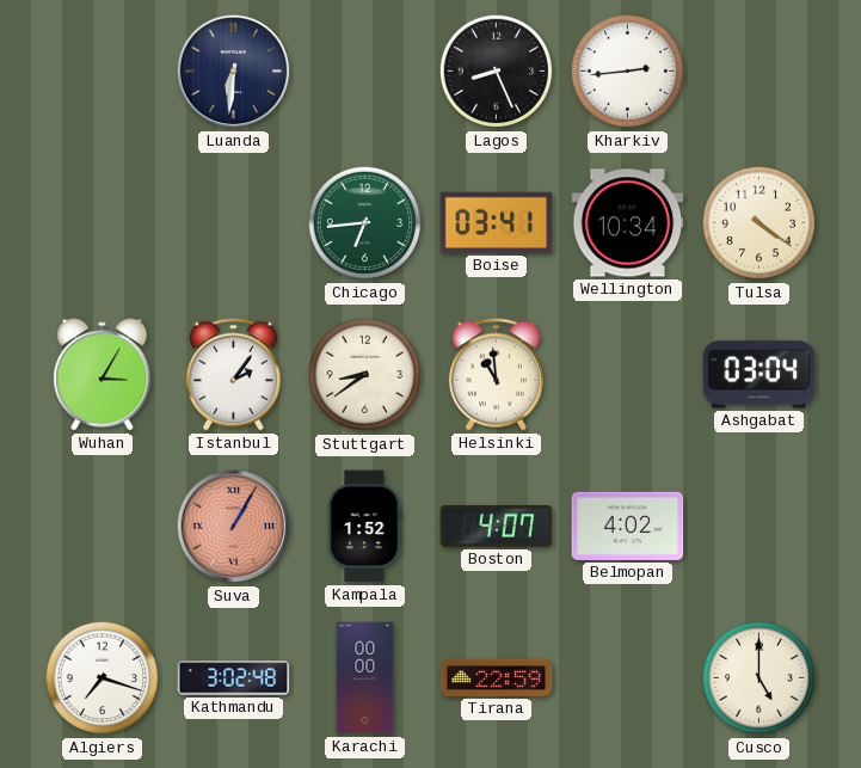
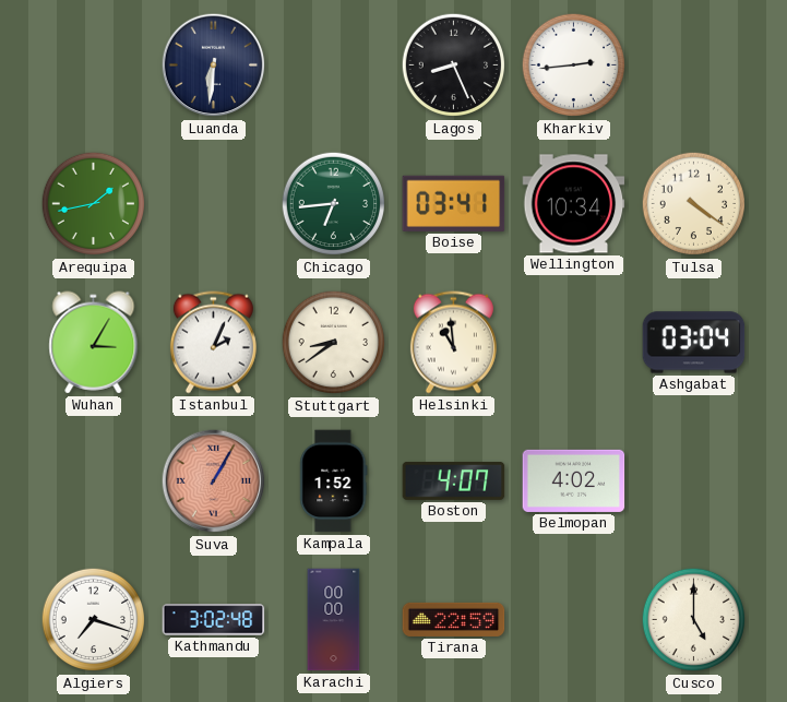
Arequipa: none -> 1:43
Istanbul: 2:06 -> 2:04
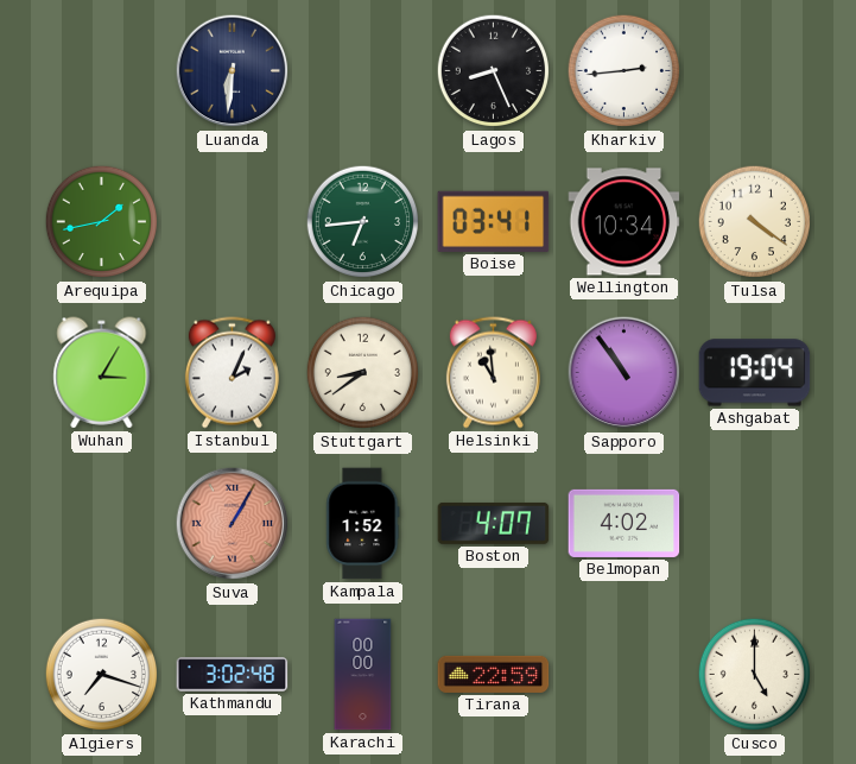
Sapporo: none -> 10:54
Ashgabat: 03:04 -> 19:04
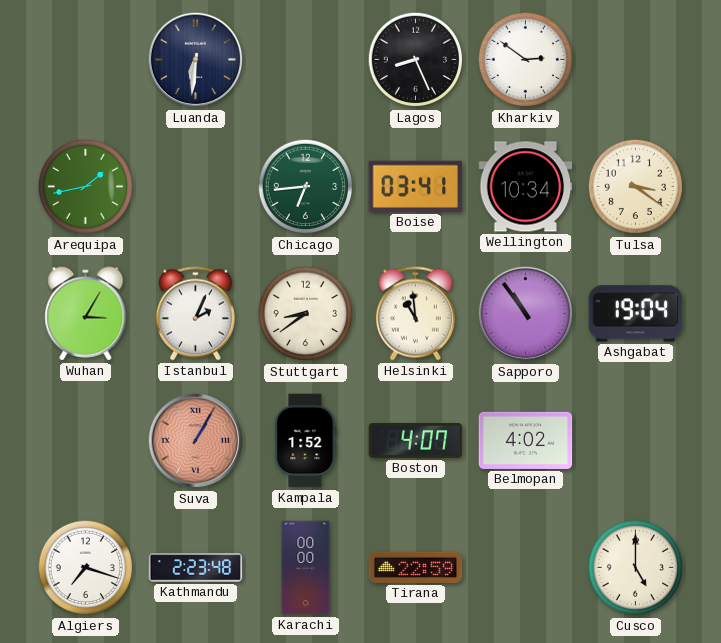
Kharkiv: 2:44 -> 2:51
Tulsa: 4:21 -> 3:21
Kathmandu: 3:02 -> 2:23
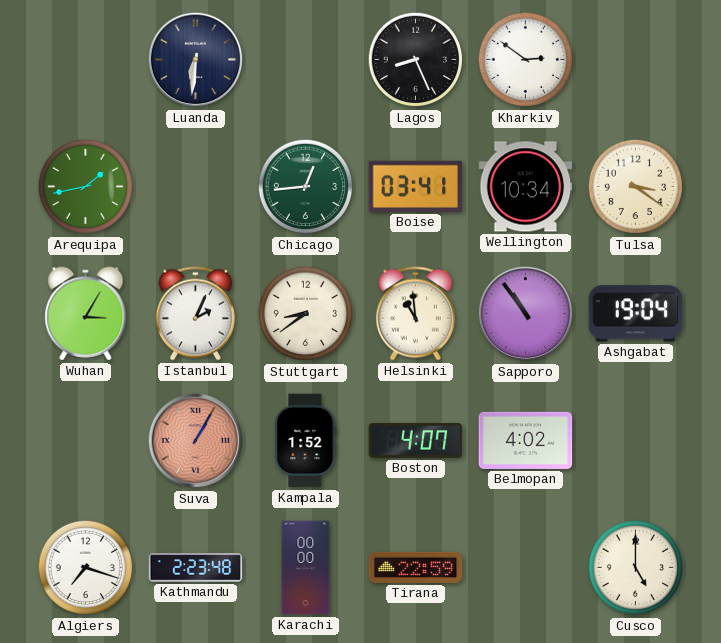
Chicago: 6:44 -> 12:44
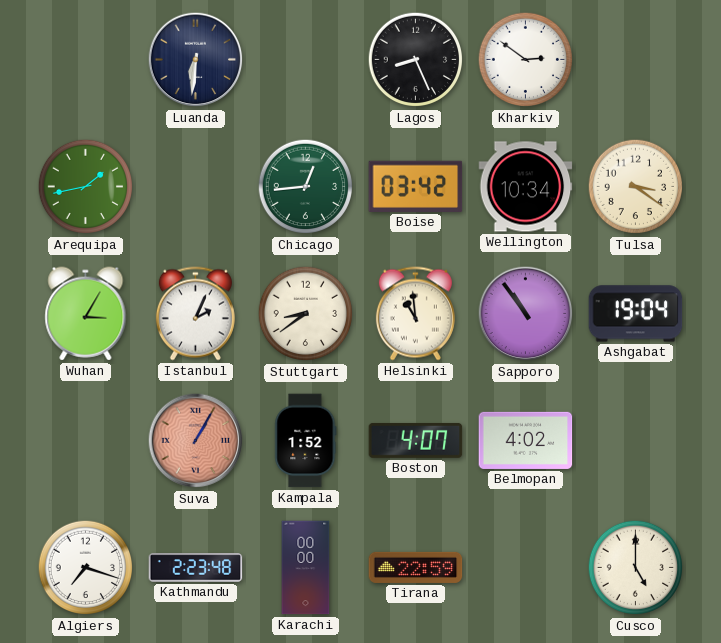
Boise: 03:41 -> 03:42
